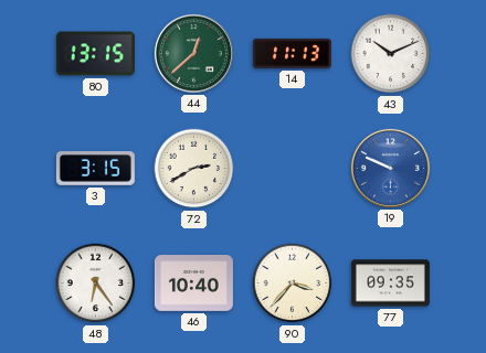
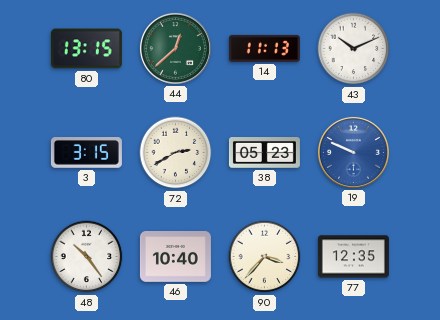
38: none -> 05:23
48: 6:24 -> 10:24
77: 09:35 -> 12:35
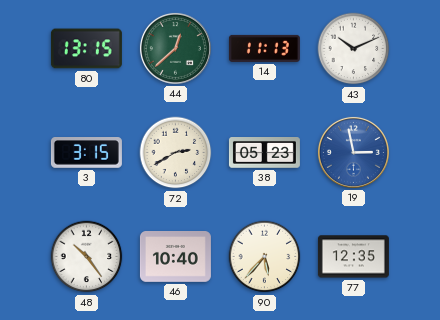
19: 9:49 -> 2:58
90: 3:37 -> 5:37
